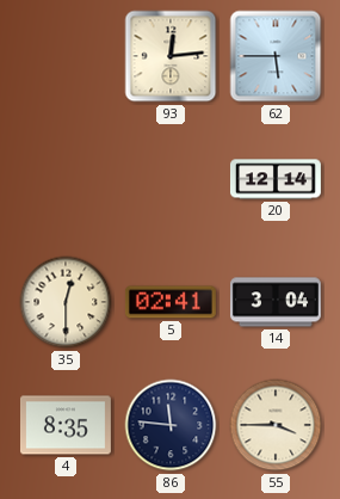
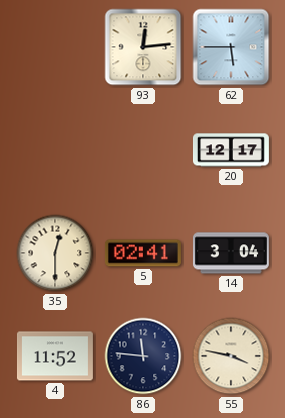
20: 12:14 -> 12:17
4: 8:35 -> 11:52
55: 3:45 -> 3:47
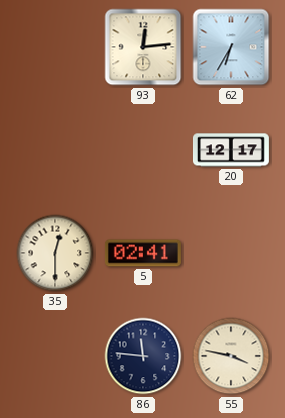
62: 5:45 -> 6:35
14: 3:04 -> none
4: 11:52 -> none
